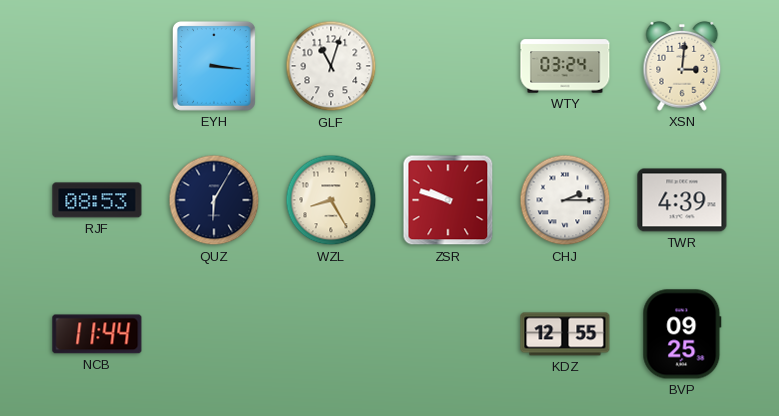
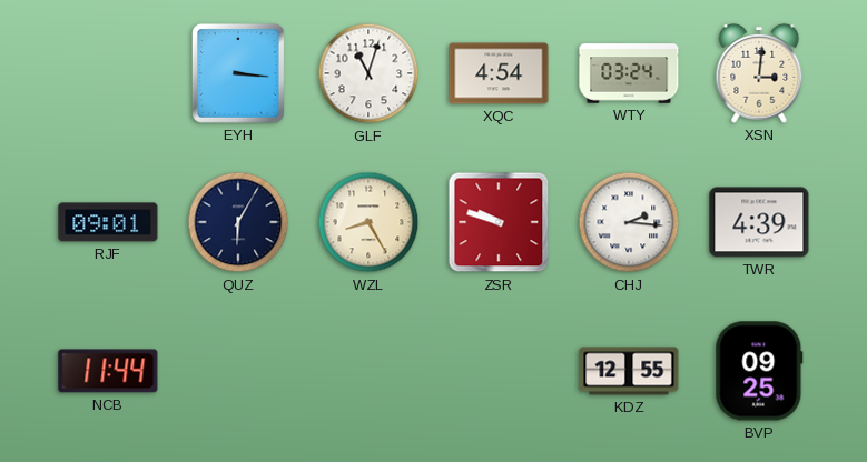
XQC: none -> 4:54
RJF: 08:53 -> 09:01
CHJ: 2:15 -> 2:16
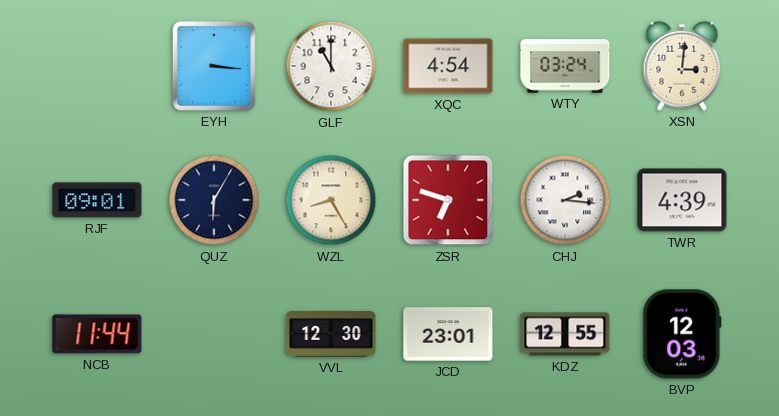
GLF: 11:03 -> 11:00
ZSR: 9:48 -> 6:48
VVL: none -> 12:30
JCD: none -> 23:01
BVP: 09:25 -> 12:03
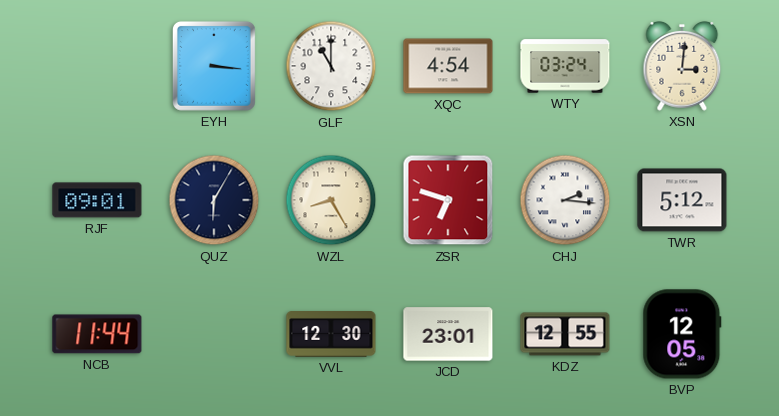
TWR: 4:39 -> 5:12
BVP: 12:03 -> 12:05
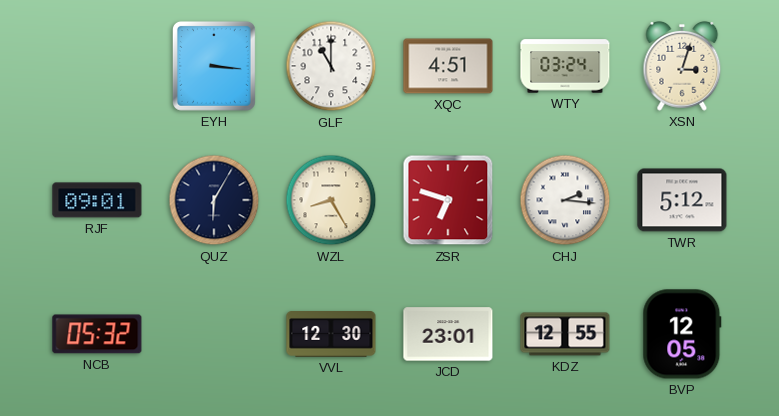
XQC: 4:54 -> 4:51
XSN: 3:01 -> 3:03
NCB: 11:44 -> 05:32
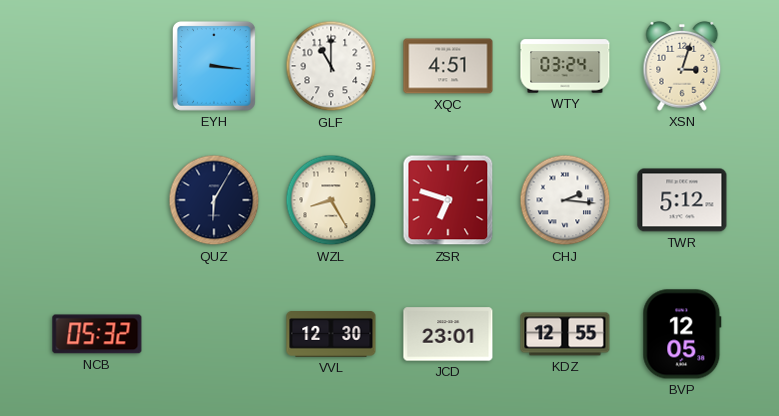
RJF: 09:01 -> none
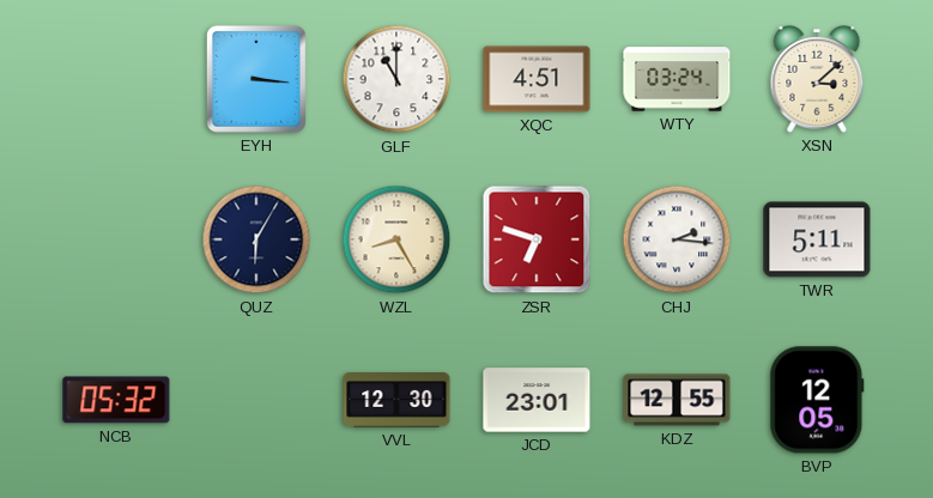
XSN: 3:03 -> 3:08
TWR: 5:12 -> 5:11
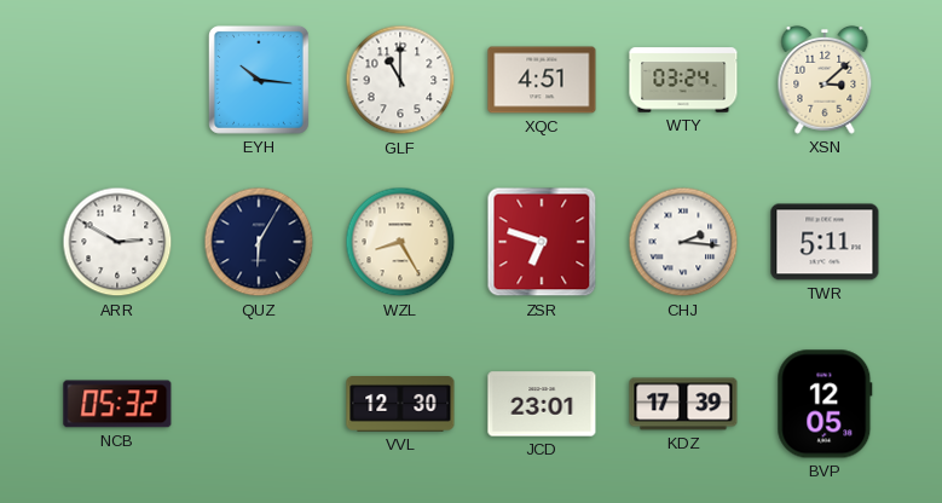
EYH: 3:16 -> 10:16
ARR: none -> 2:50
KDZ: 12:55 -> 17:39
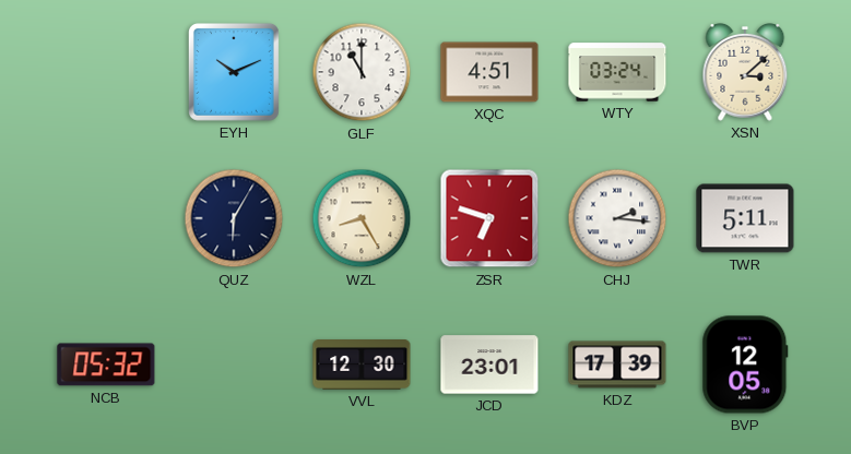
EYH: 10:16 -> 10:11
ARR: 2:50 -> none
